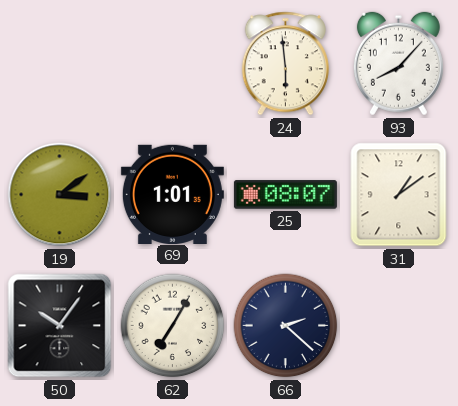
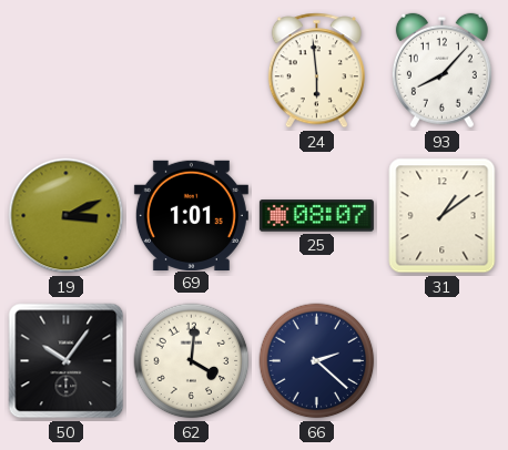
19: 3:09 -> 3:11
62: 7:05 -> 4:01
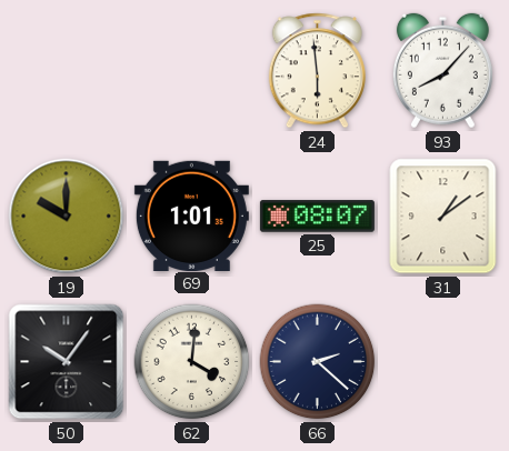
19: 3:11 -> 10:00
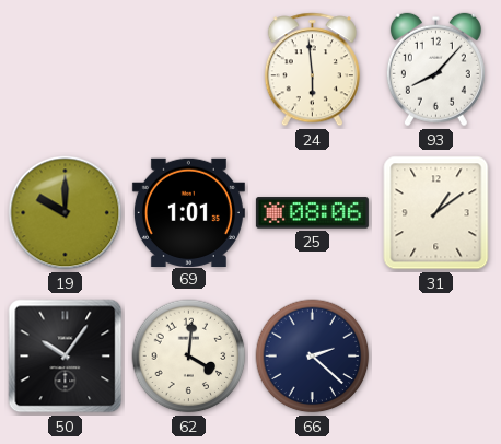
25: 08:07 -> 08:06
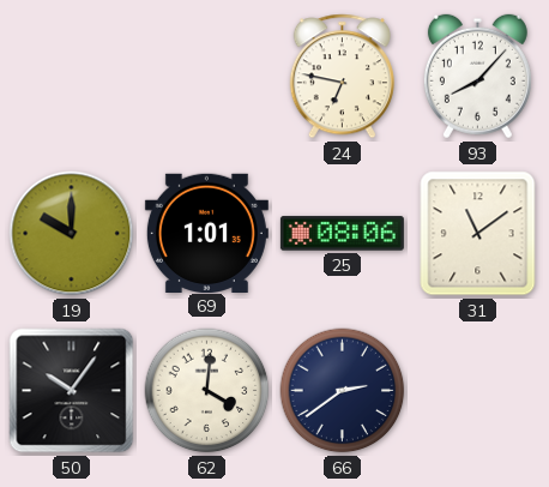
24: 5:59 -> 6:47
31: 1:09 -> 11:09
66: 2:22 -> 2:39
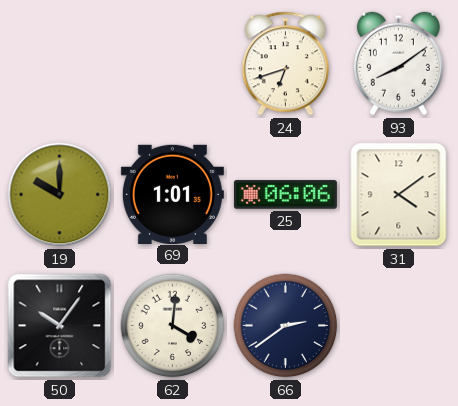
24: 6:47 -> 6:42
93: 8:07 -> 8:09
25: 08:06 -> 06:06
31: 11:09 -> 4:09
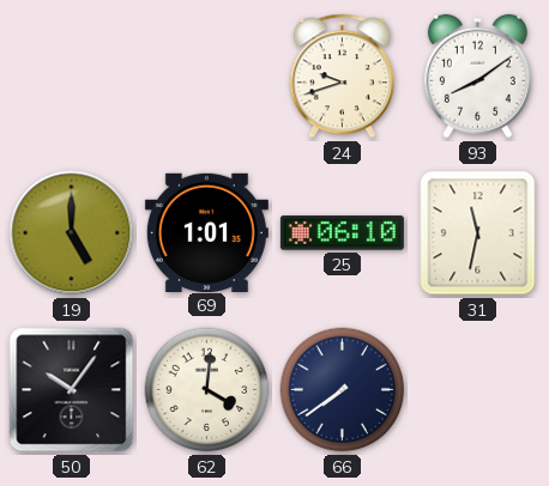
24: 6:42 -> 9:42
19: 10:00 -> 5:00
25: 06:06 -> 06:10
31: 4:09 -> 11:32
66: 2:39 -> 7:39
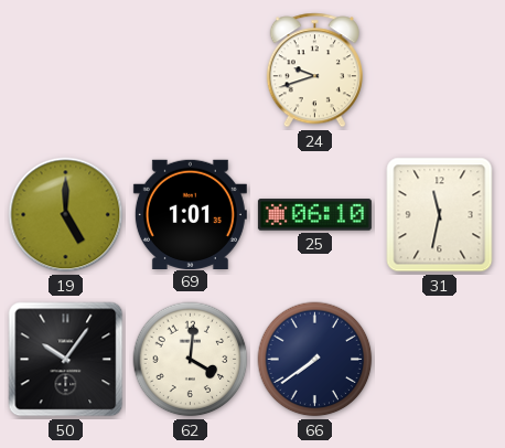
93: 8:09 -> none
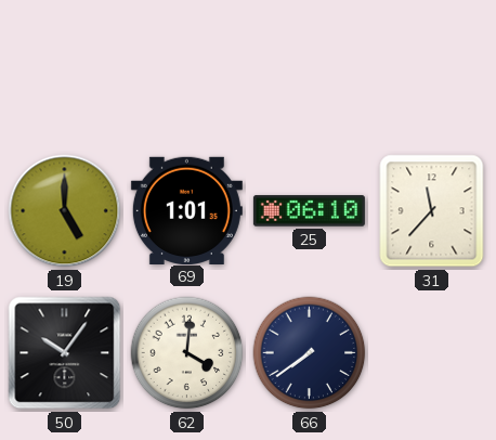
24: 9:42 -> none
31: 11:32 -> 11:37
